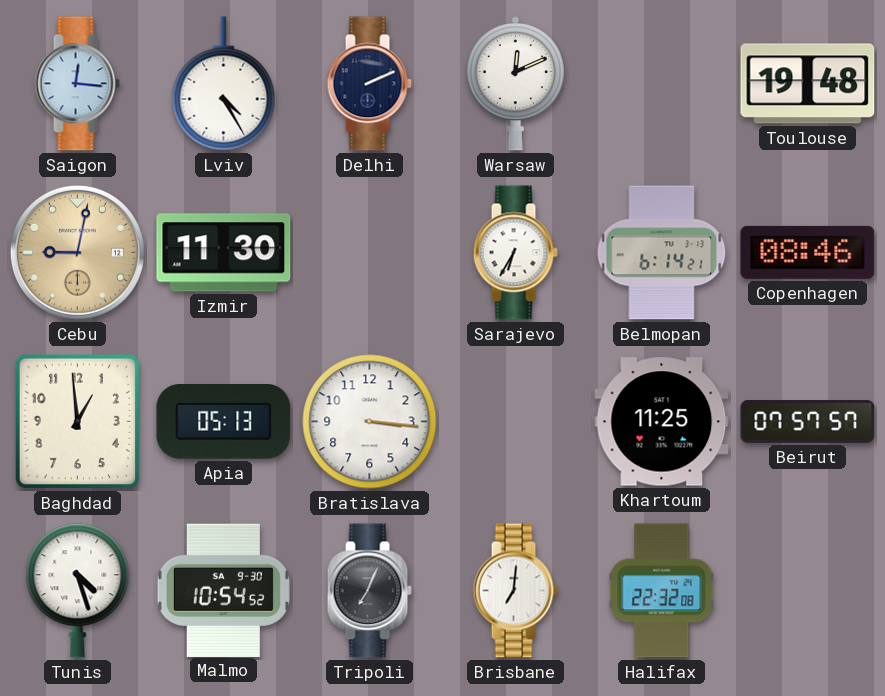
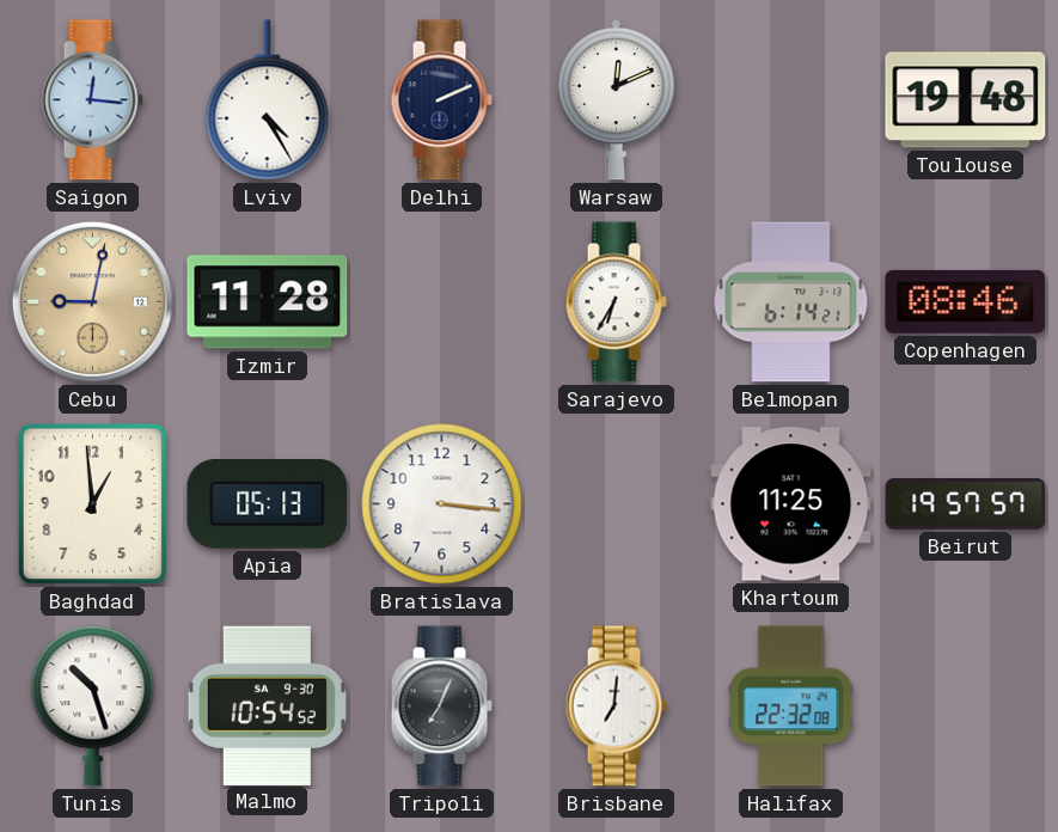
Izmir: 11:30 -> 11:28
Beirut: 07:57 -> 19:57
Tunis: 4:27 -> 10:27
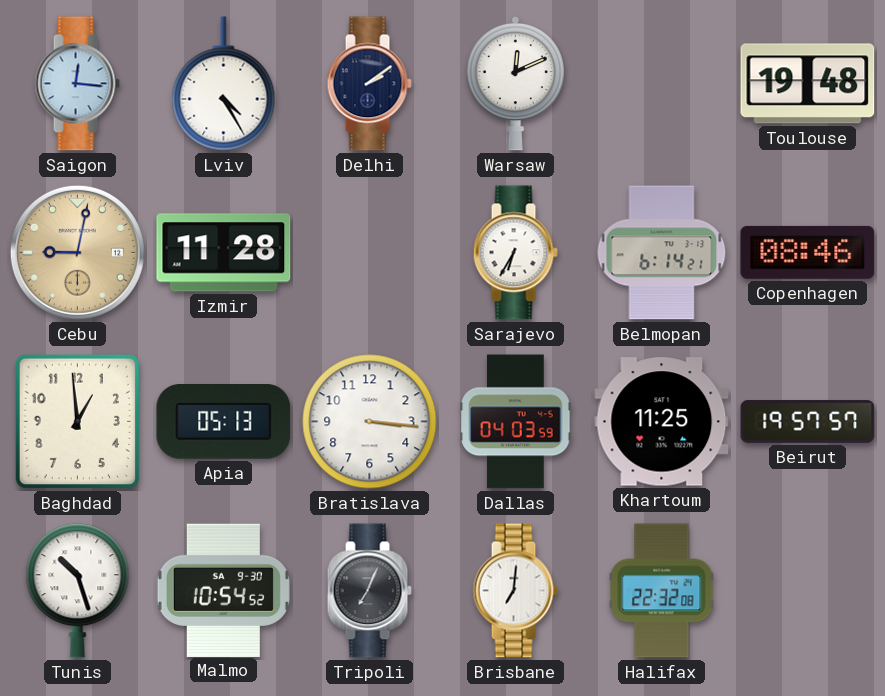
Delhi: 2:11 -> 2:09
Dallas: none -> 04:03
